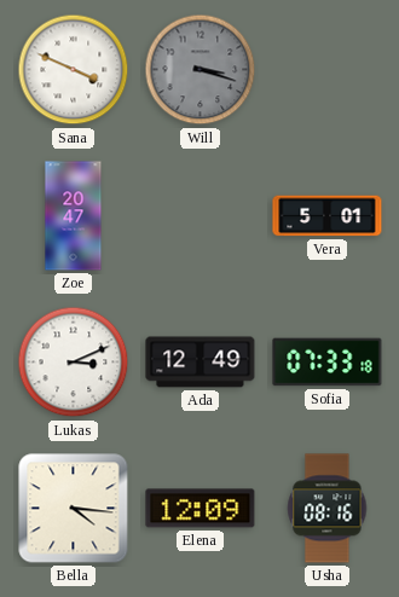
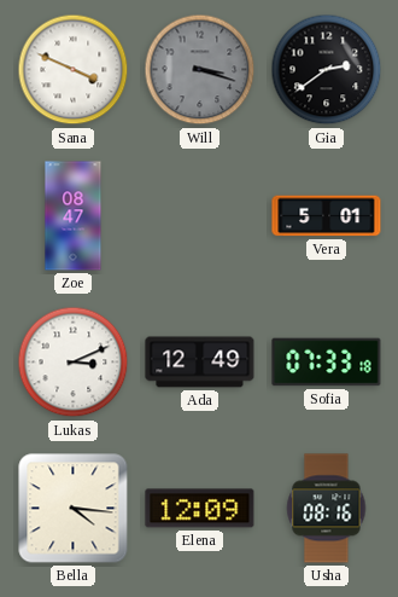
Gia: none -> 2:39
Zoe: 20:47 -> 08:47
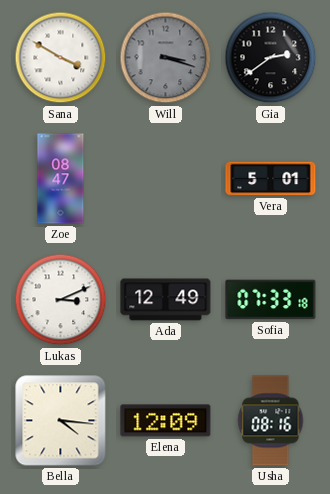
Sana: 3:49 -> 3:50
